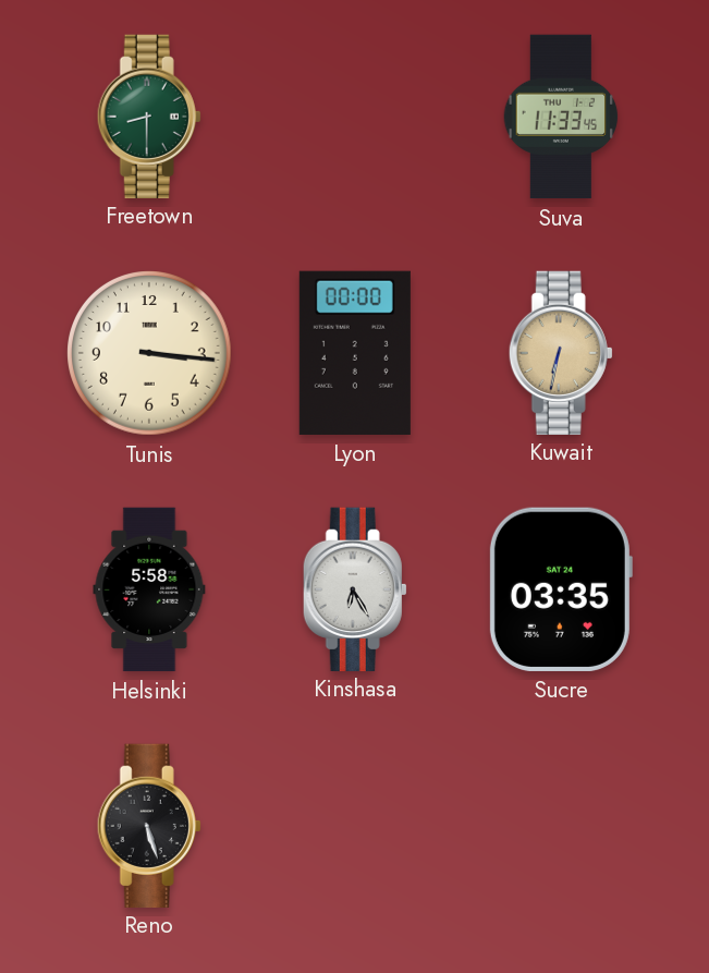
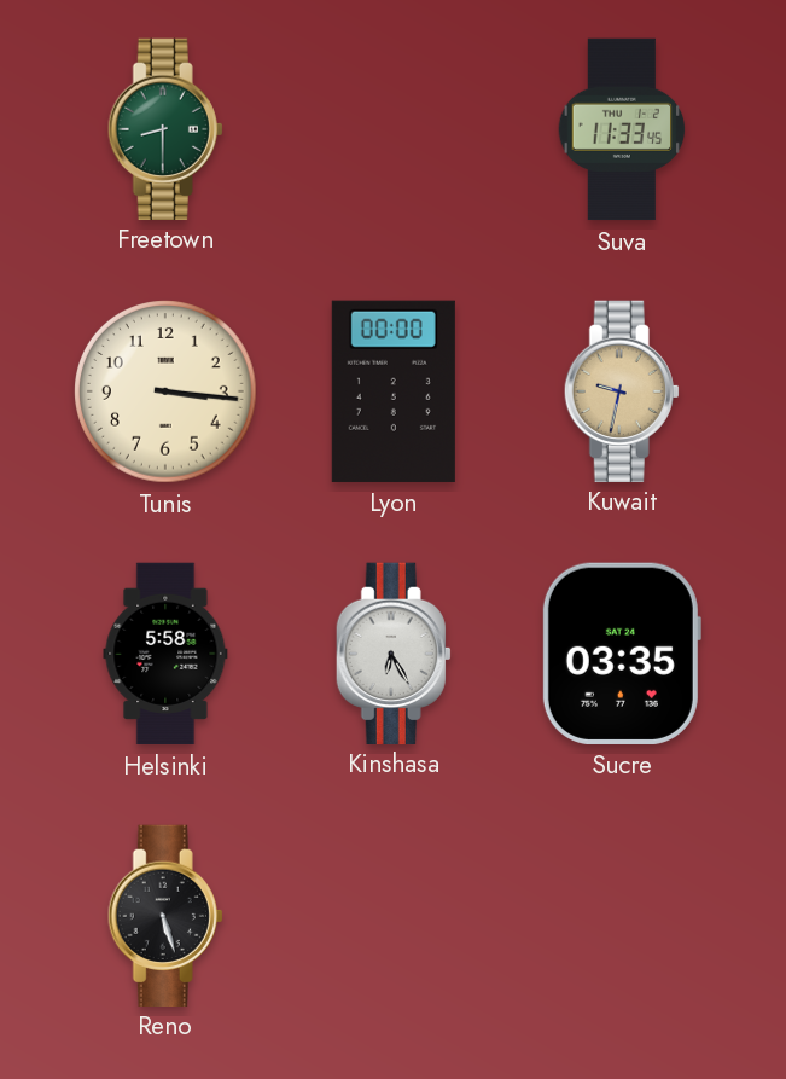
Kuwait: 6:32 -> 9:32
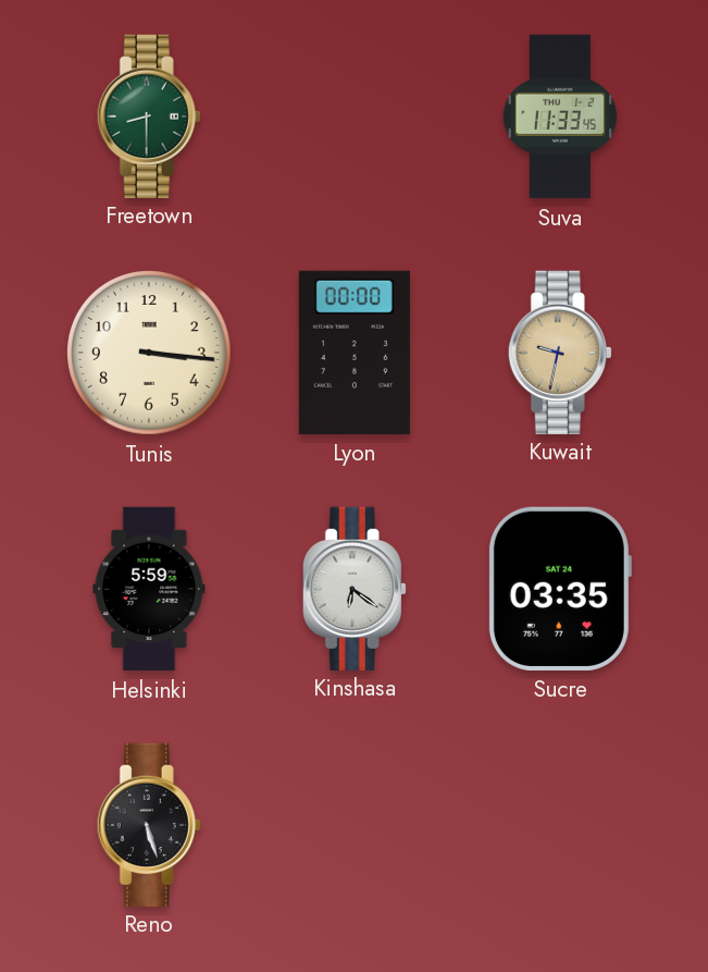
Helsinki: 5:58 -> 5:59
Kinshasa: 6:25 -> 6:21
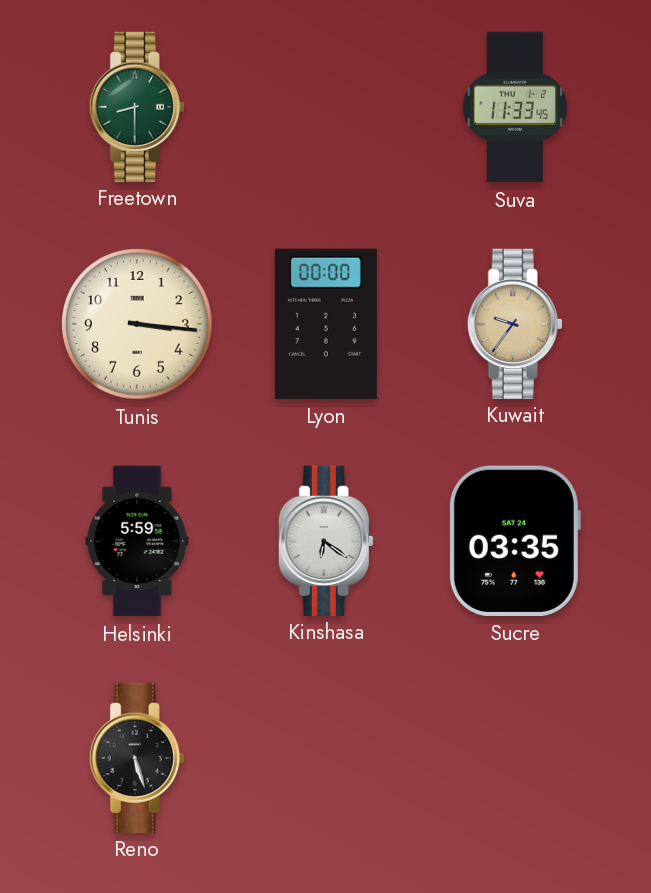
Kuwait: 9:32 -> 9:36
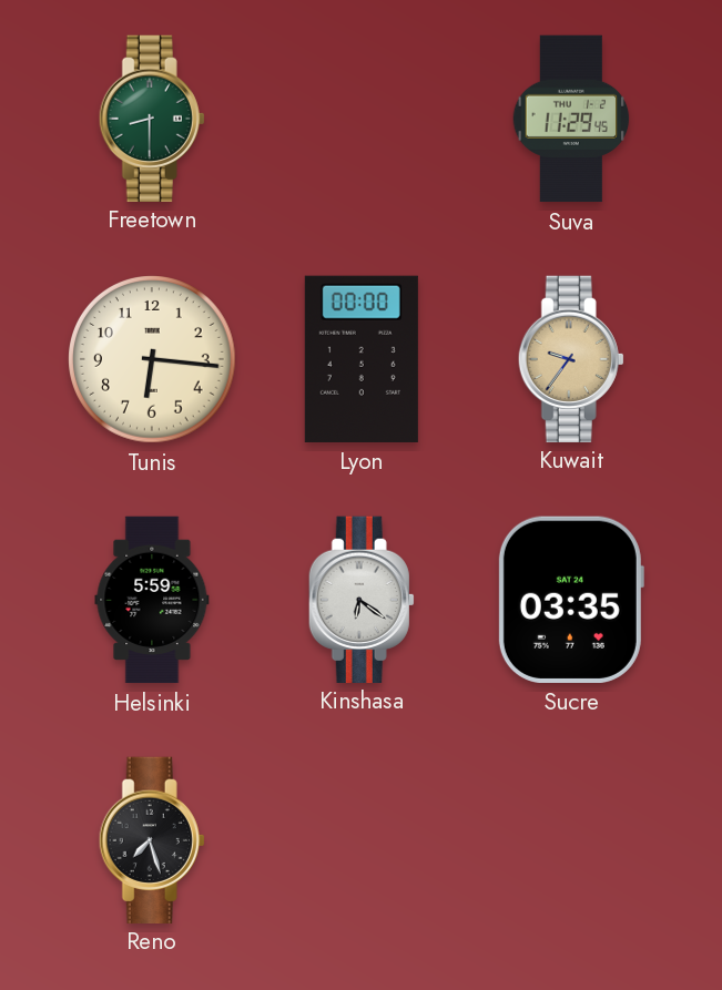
Suva: 11:33 -> 11:29
Tunis: 3:16 -> 6:16
Reno: 5:27 -> 7:27
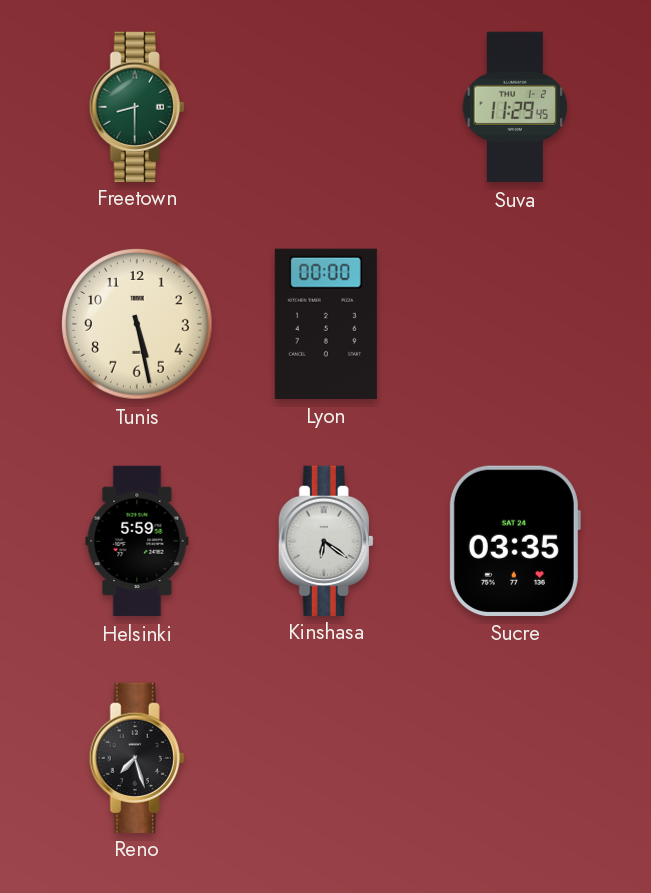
Tunis: 6:16 -> 5:28
Kuwait: 9:36 -> none
